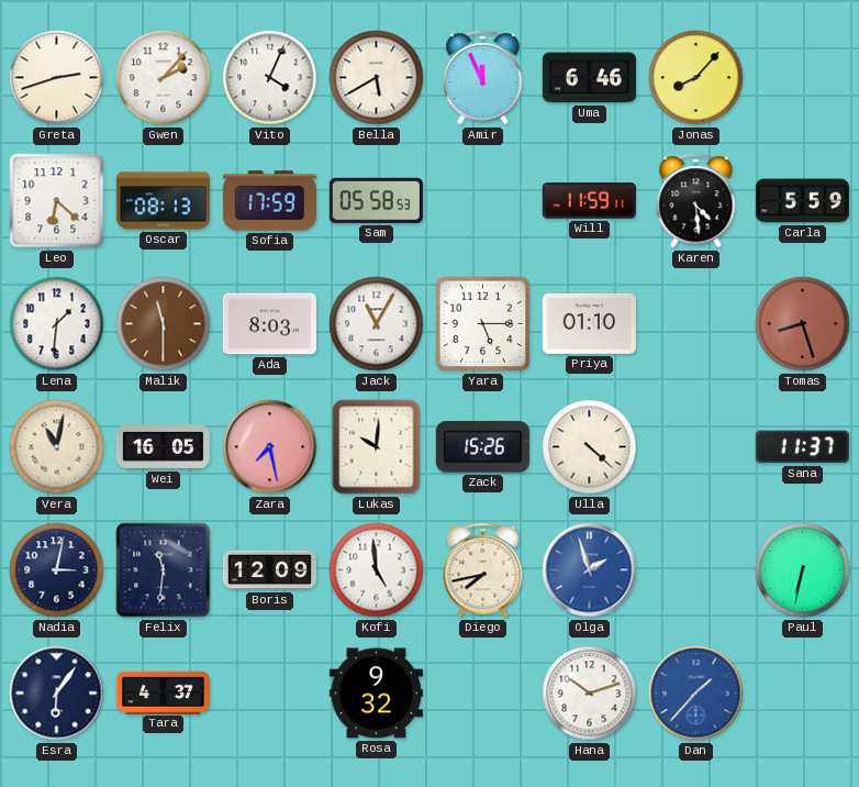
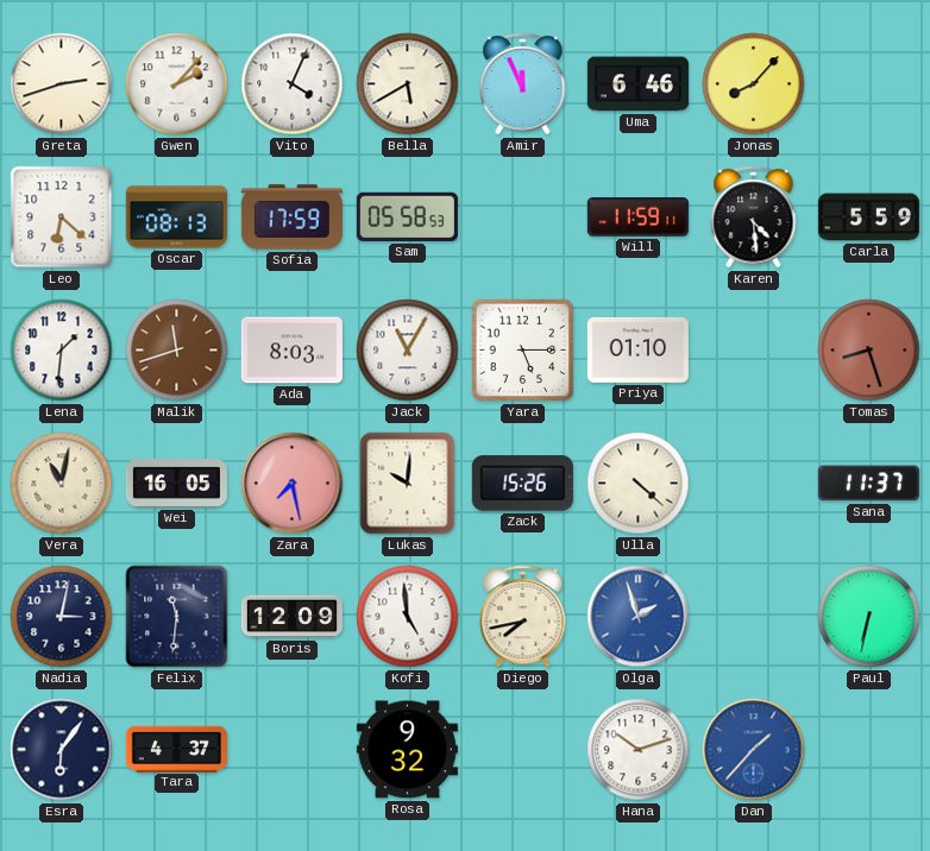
Malik: 11:30 -> 11:42
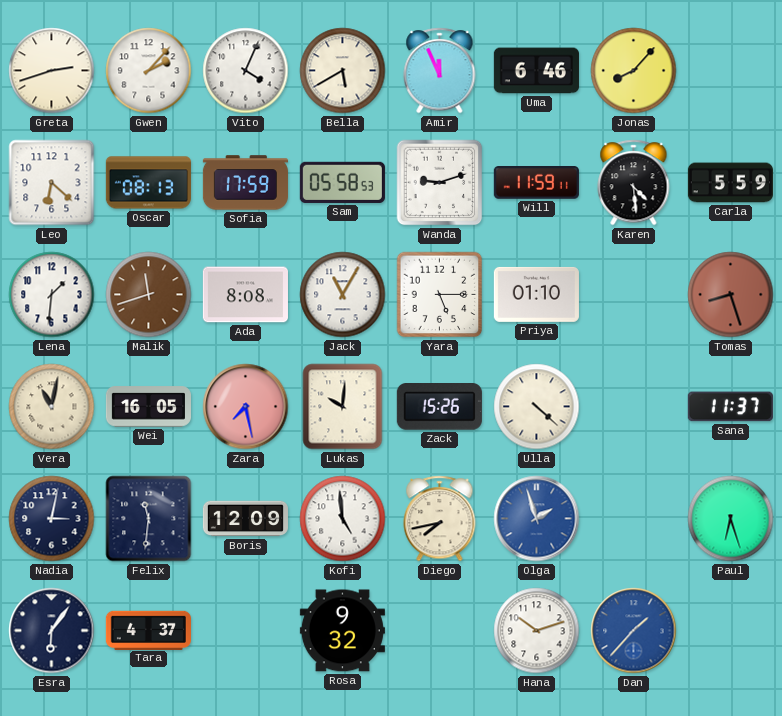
Wanda: none -> 9:12
Ada: 8:03 -> 8:08
Paul: 6:32 -> 6:27
